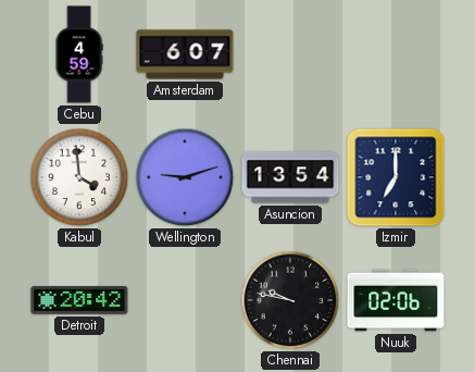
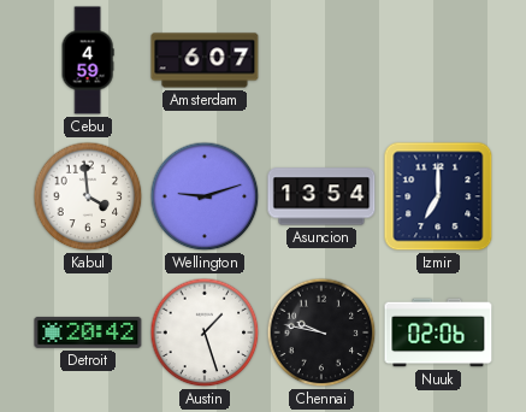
Austin: none -> 1:27
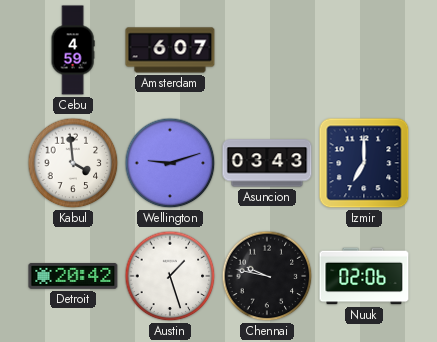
Asuncion: 13:54 -> 03:43
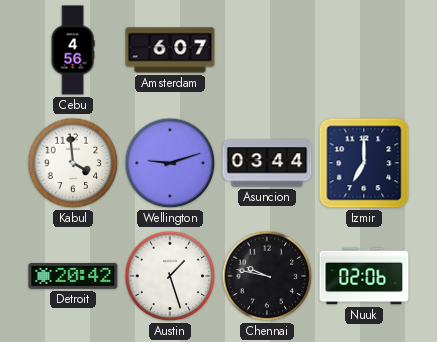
Cebu: 4:59 -> 4:56
Asuncion: 03:43 -> 03:44
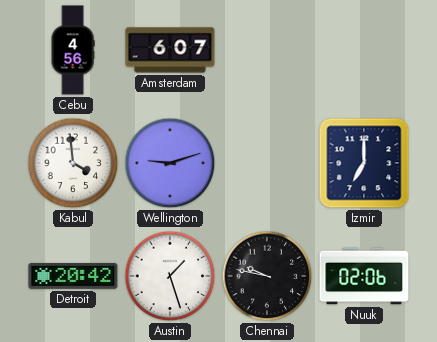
Asuncion: 03:44 -> none
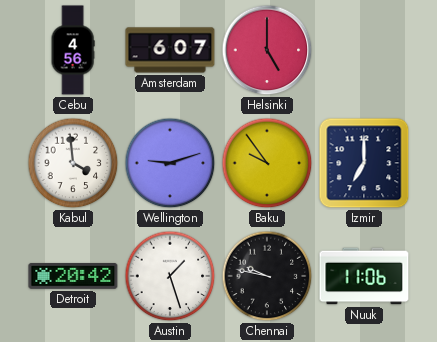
Helsinki: none -> 5:00
Baku: none -> 9:54
Nuuk: 02:06 -> 11:06
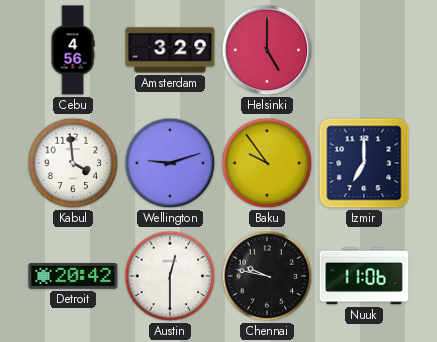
Amsterdam: 6:07 -> 3:29
Austin: 1:27 -> 12:30
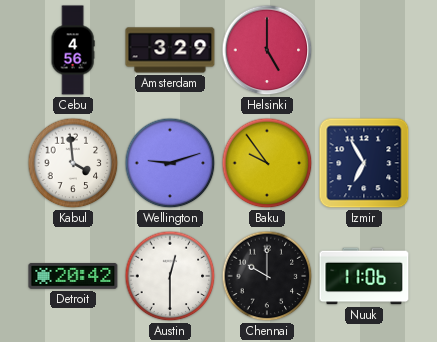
Izmir: 7:00 -> 6:55
Chennai: 9:47 -> 10:00
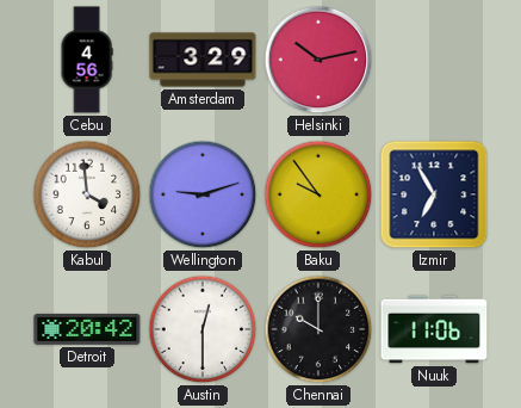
Helsinki: 5:00 -> 10:13
